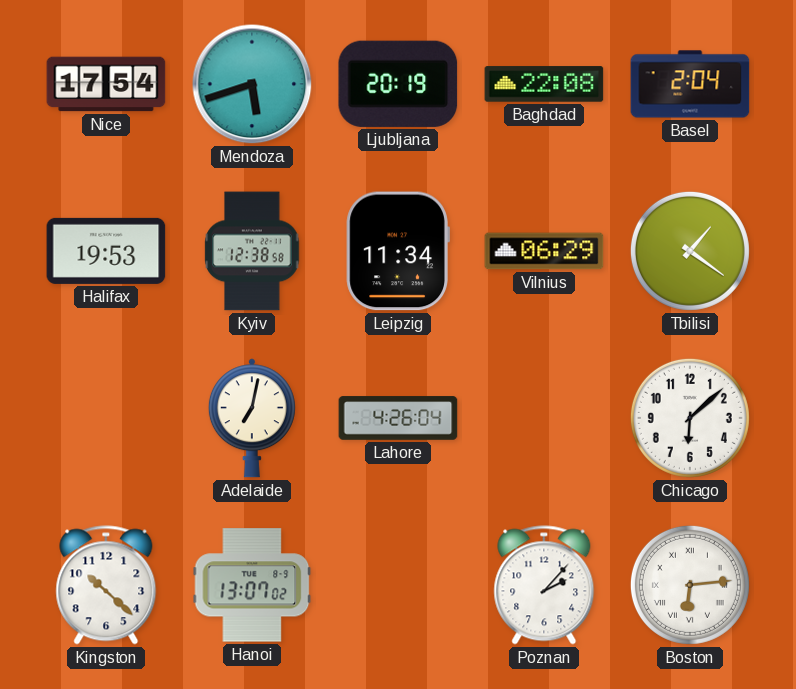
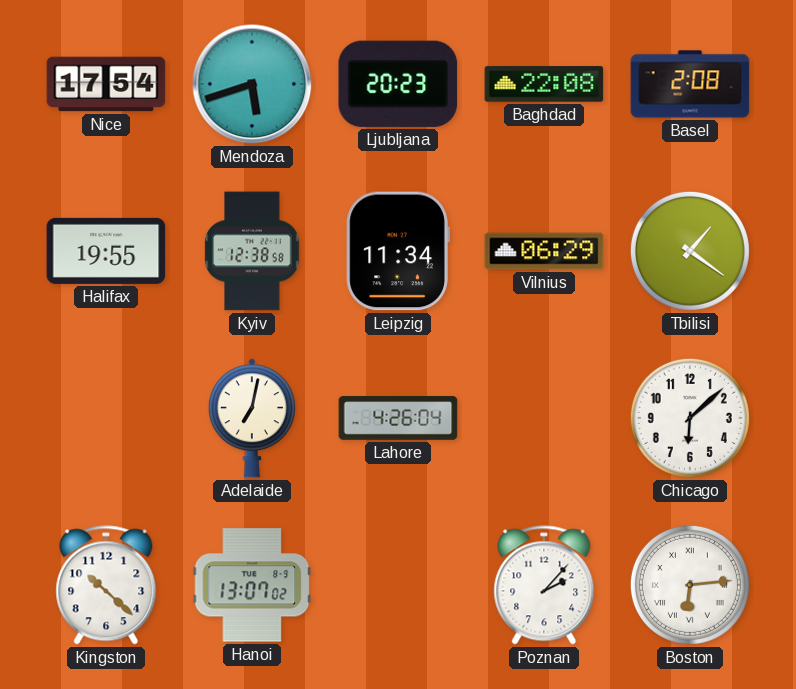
Ljubljana: 20:19 -> 20:23
Basel: 2:04 -> 2:08
Halifax: 19:53 -> 19:55
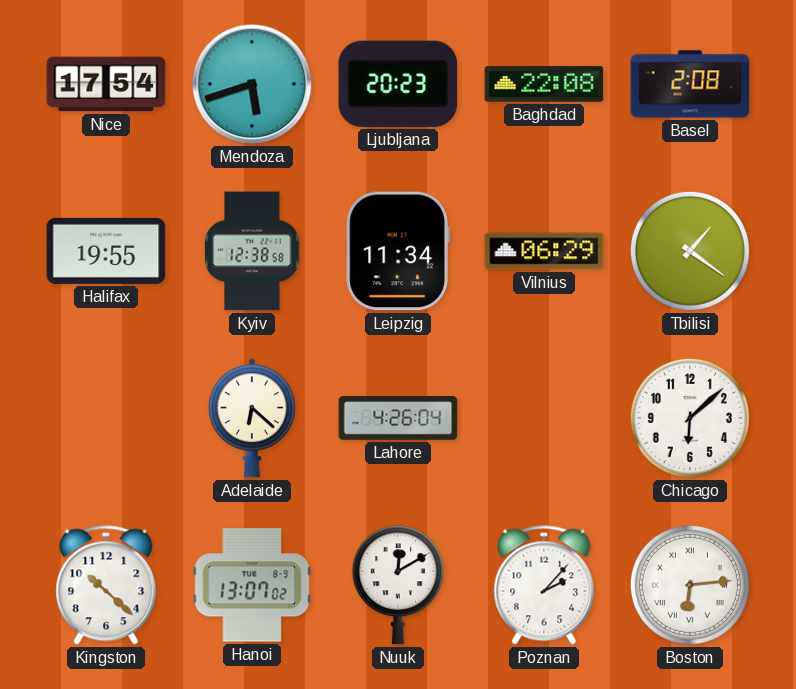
Adelaide: 7:02 -> 6:22
Nuuk: none -> 12:10
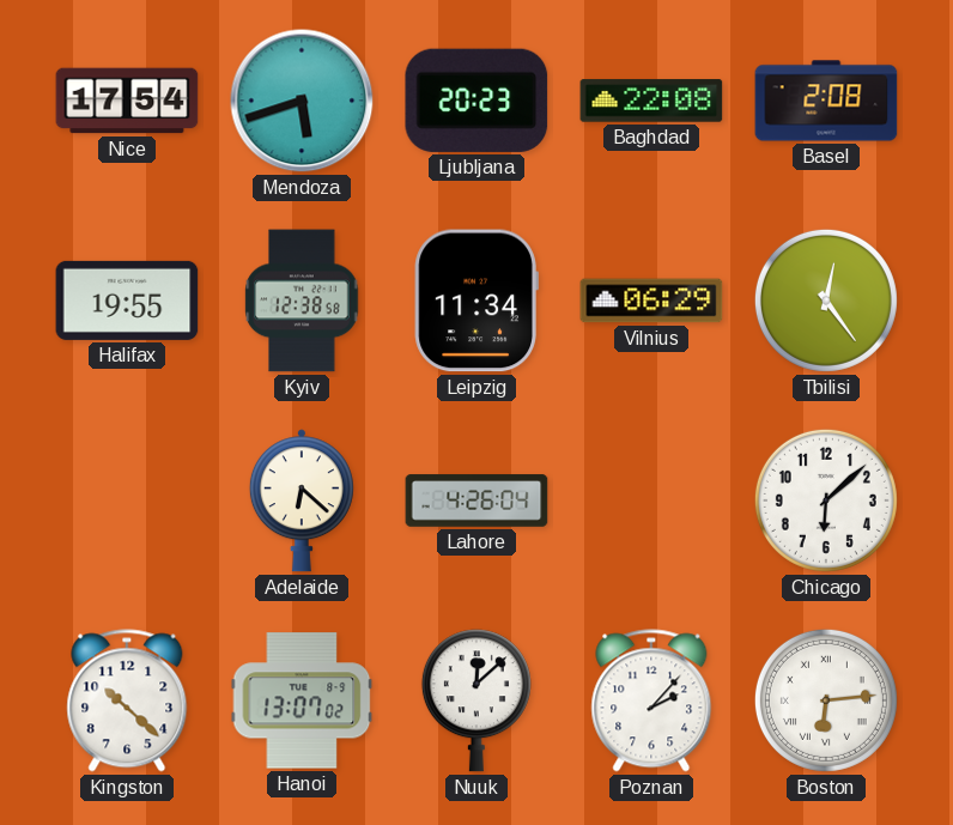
Tbilisi: 1:21 -> 12:24
Nuuk: 12:10 -> 12:08
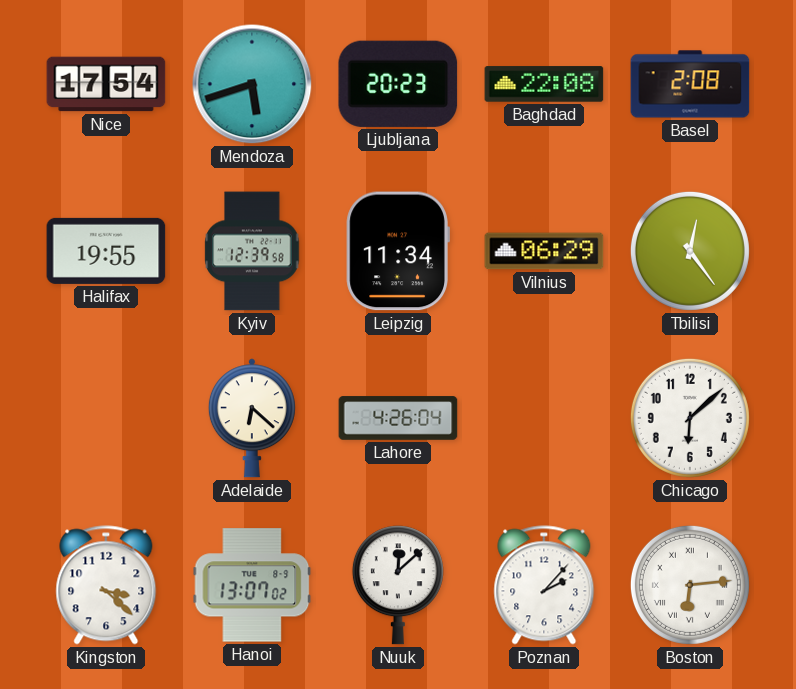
Kyiv: 12:38 -> 12:39
Kingston: 10:22 -> 3:22
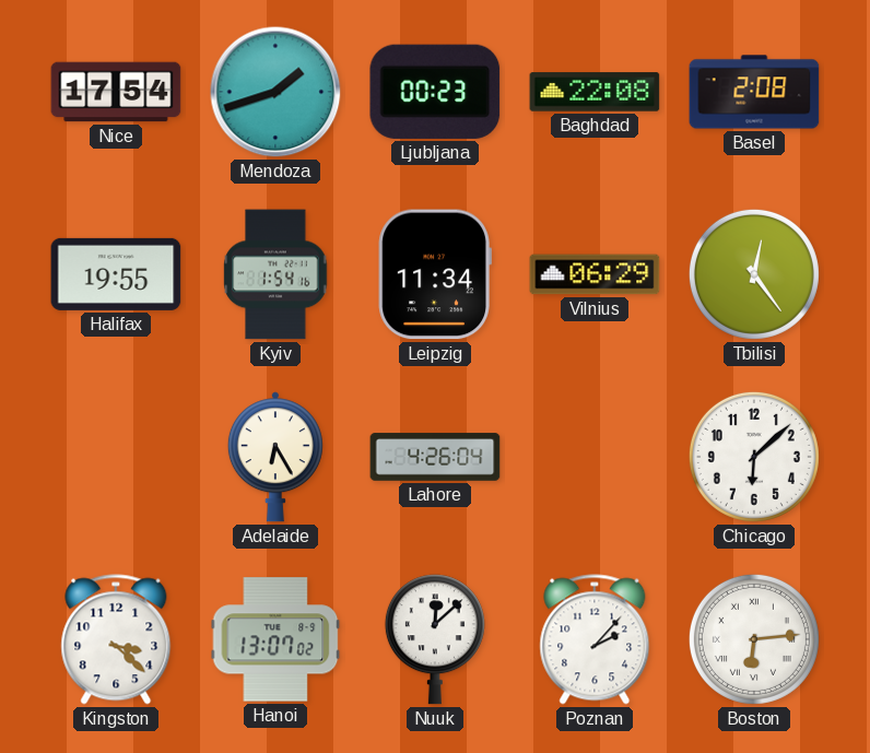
Mendoza: 5:42 -> 1:42
Ljubljana: 20:23 -> 00:23
Kyiv: 12:39 -> 1:54
Adelaide: 6:22 -> 6:25
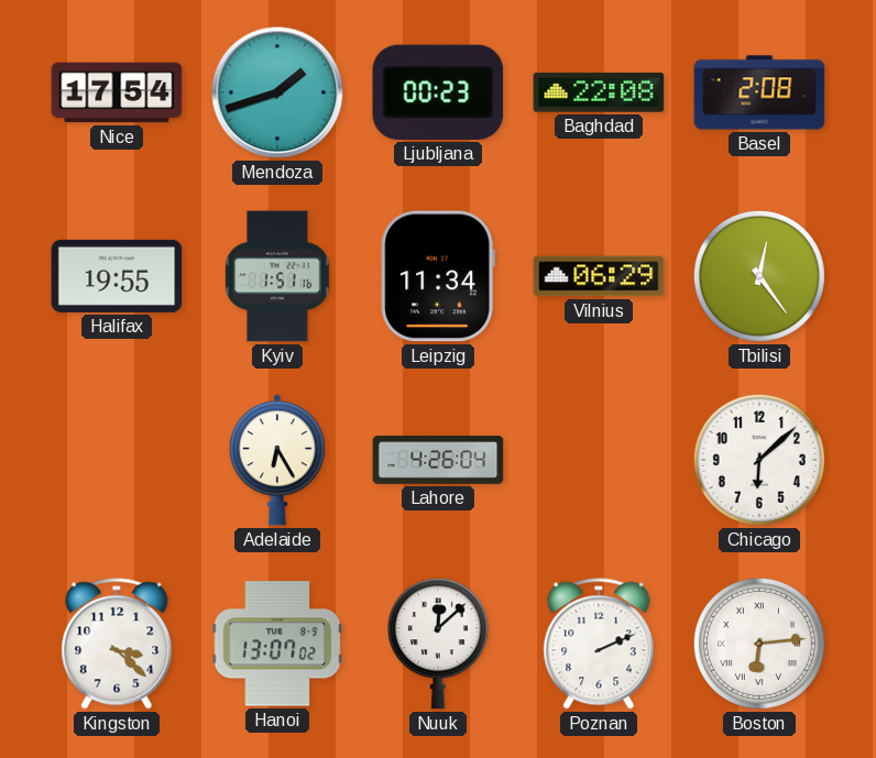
Kyiv: 1:54 -> 1:51
Poznan: 2:07 -> 2:11
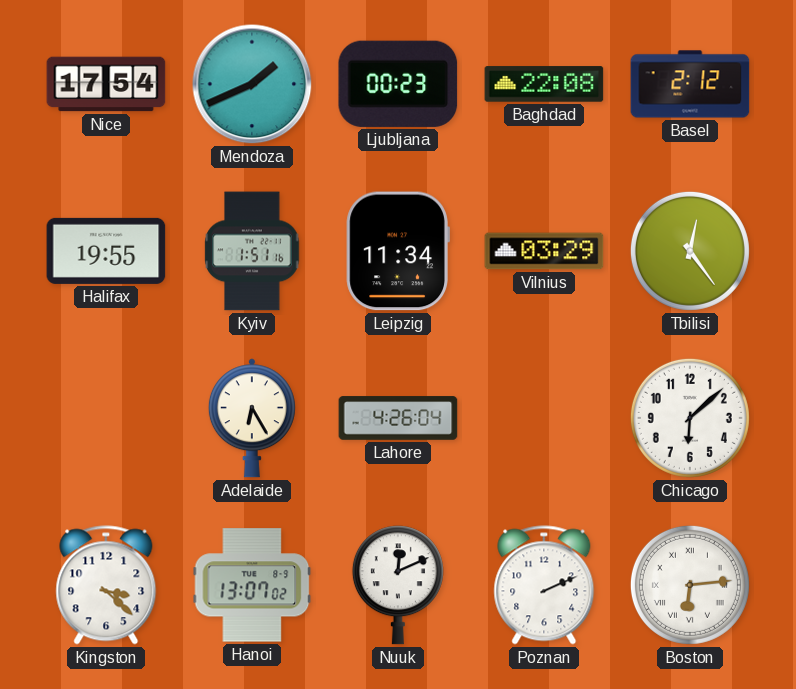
Mendoza: 1:42 -> 1:41
Basel: 2:08 -> 2:12
Vilnius: 06:29 -> 03:29
Nuuk: 12:08 -> 12:11
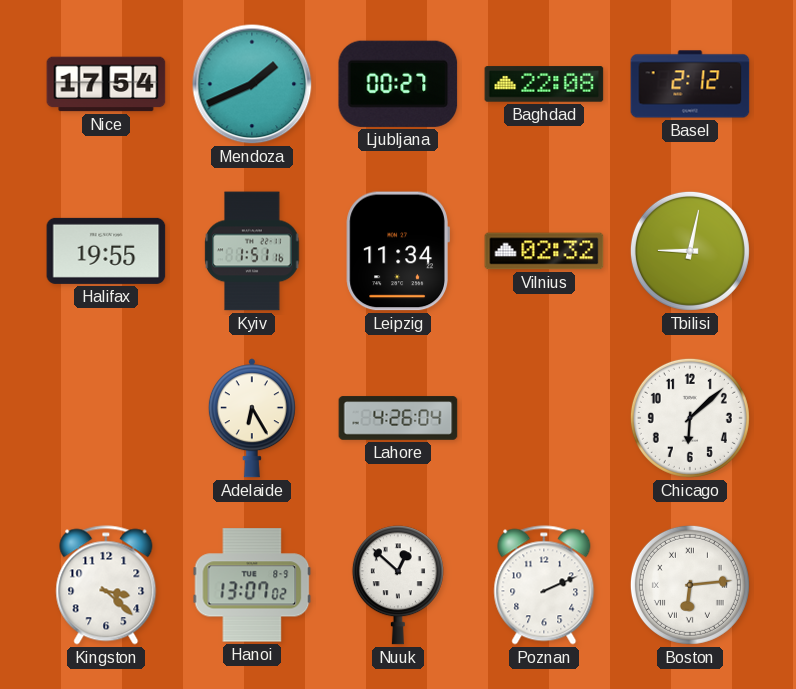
Ljubljana: 00:23 -> 00:27
Vilnius: 03:29 -> 02:32
Tbilisi: 12:24 -> 9:02
Nuuk: 12:11 -> 12:52
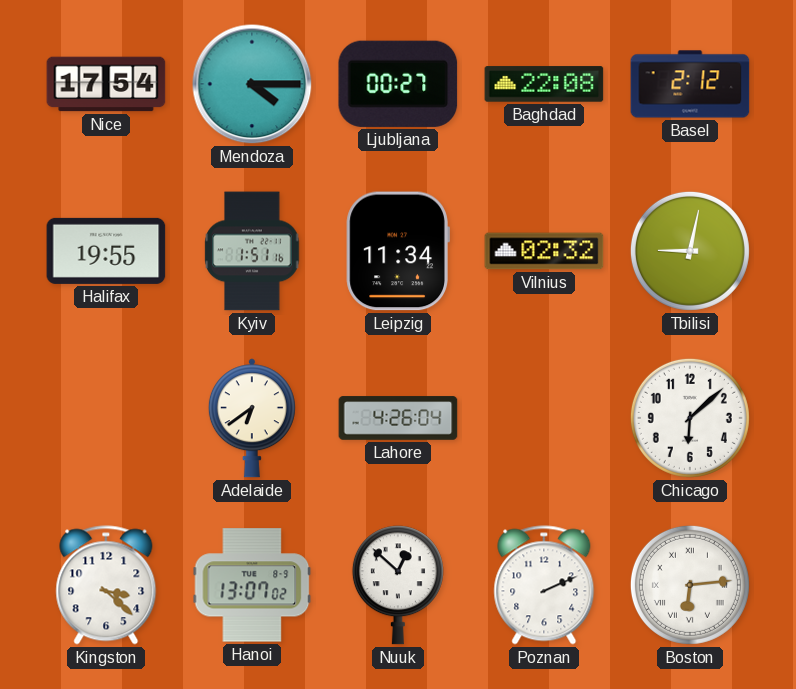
Mendoza: 1:41 -> 4:15
Adelaide: 6:25 -> 6:39
